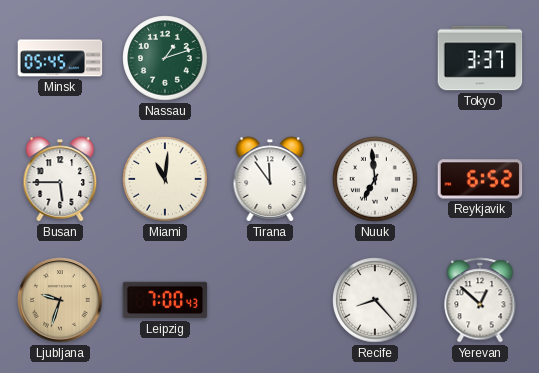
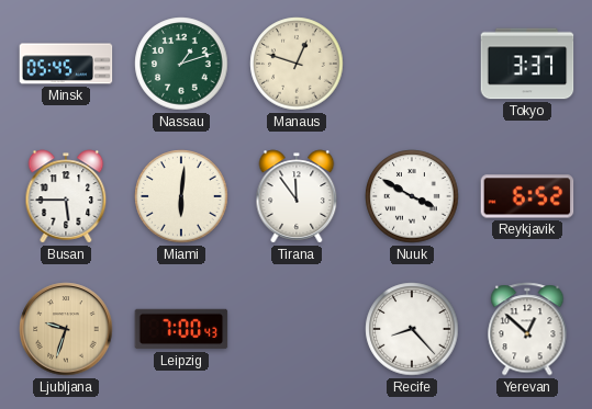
Manaus: none -> 12:48
Miami: 11:01 -> 6:01
Nuuk: 6:59 -> 3:50
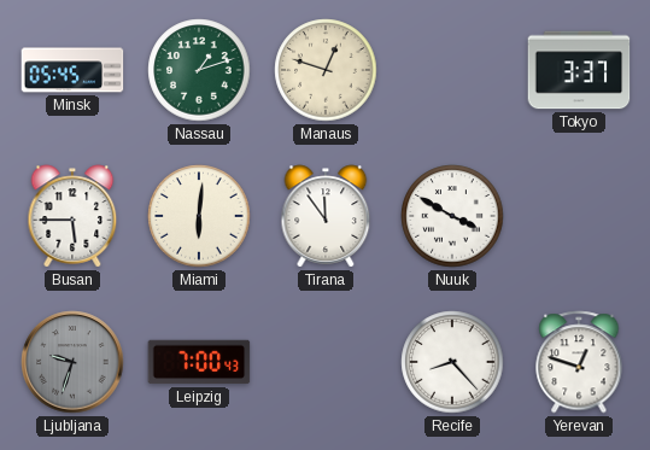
Reykjavik: 6:52 -> none
Ljubljana dial: champagne -> grey
Yerevan: 12:52 -> 12:48
